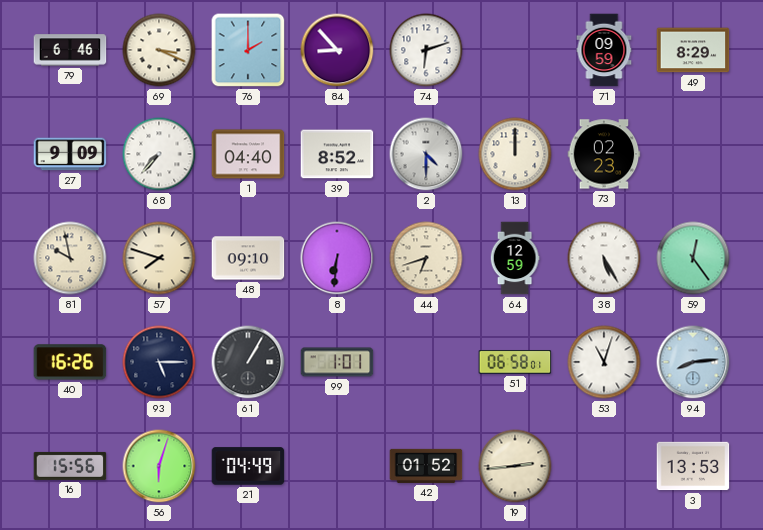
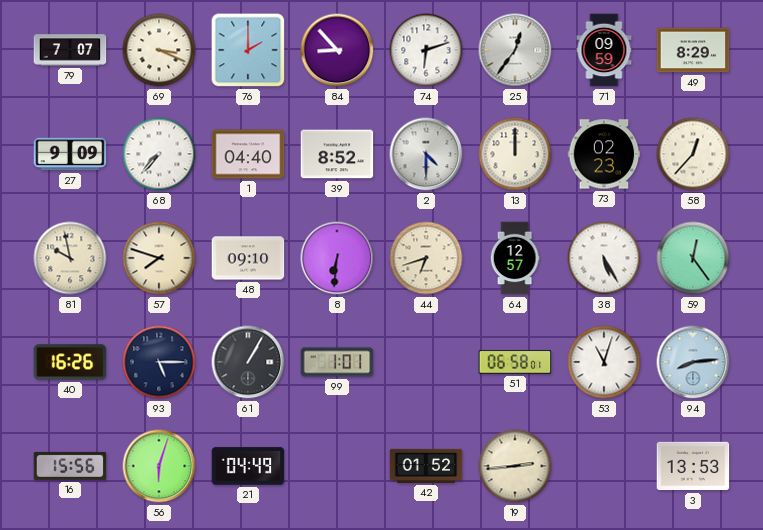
79: 6:46 -> 7:07
25: none -> 12:36
58: none -> 12:37
64: 12:59 -> 12:57
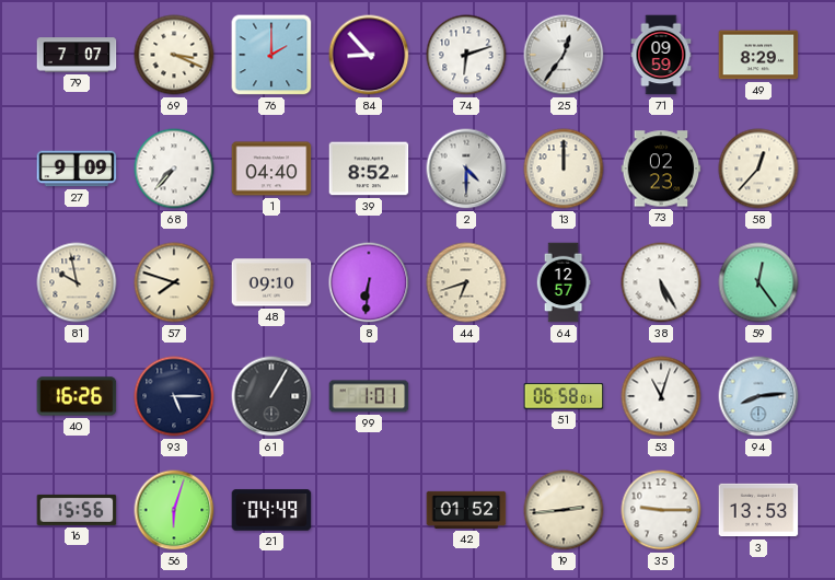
35: none -> 9:15
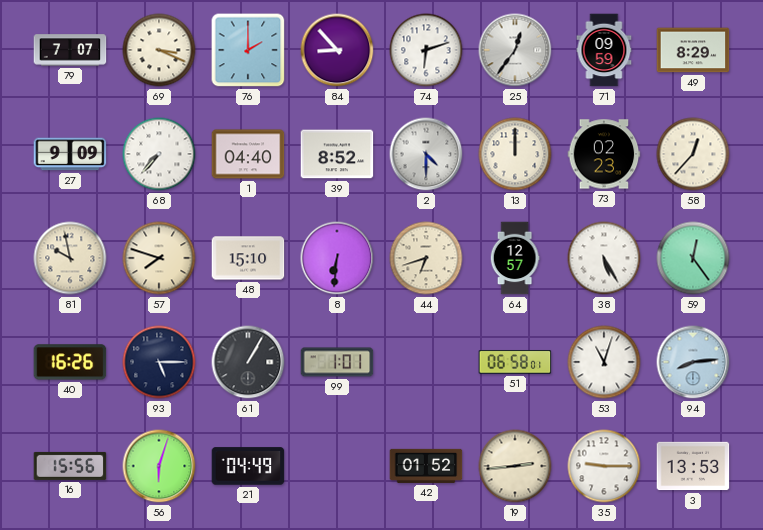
48: 09:10 -> 15:10
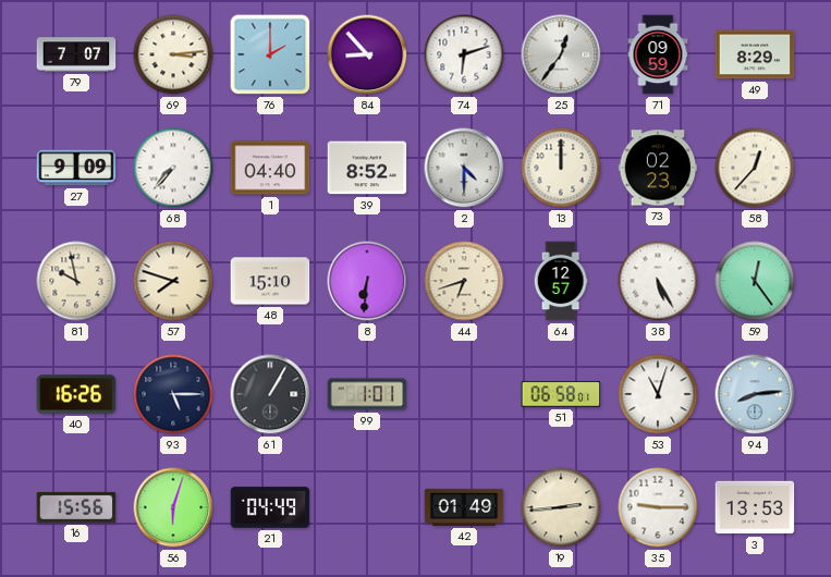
69: 3:19 -> 3:14
42: 01:52 -> 01:49
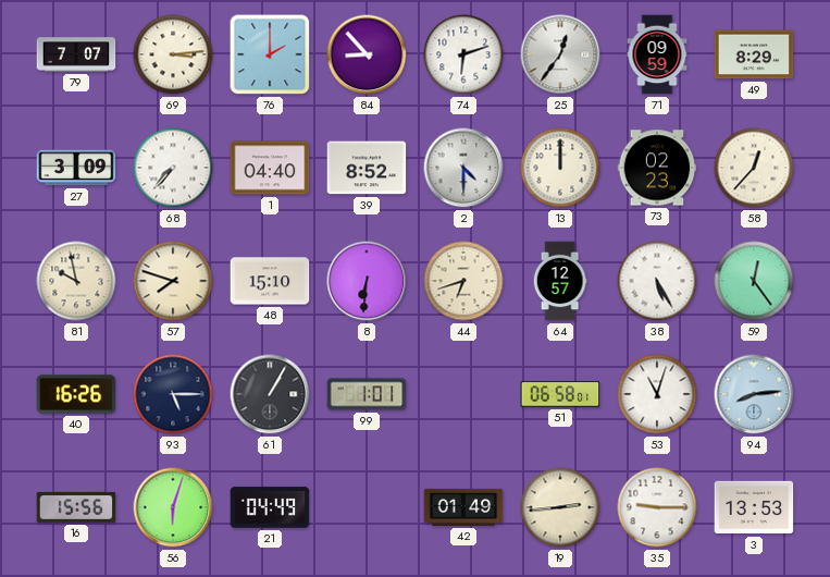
27: 9:09 -> 3:09
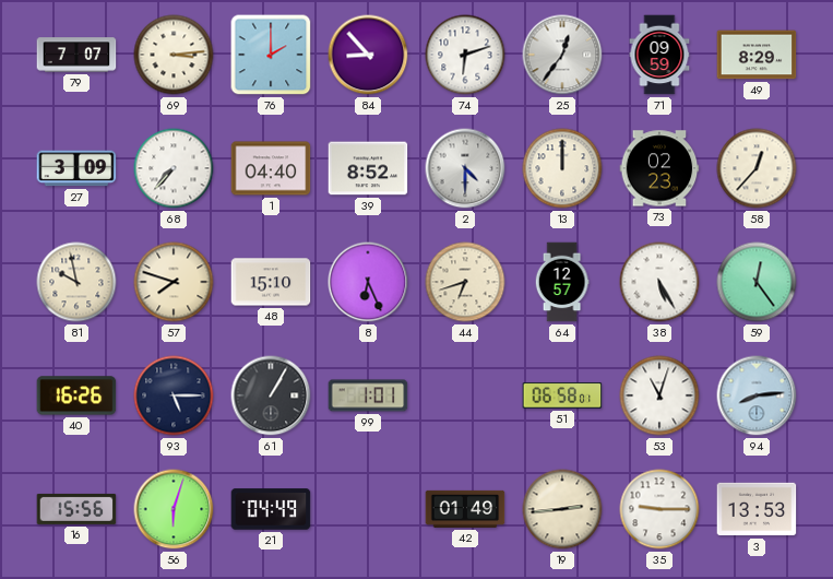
8: 6:31 -> 6:26
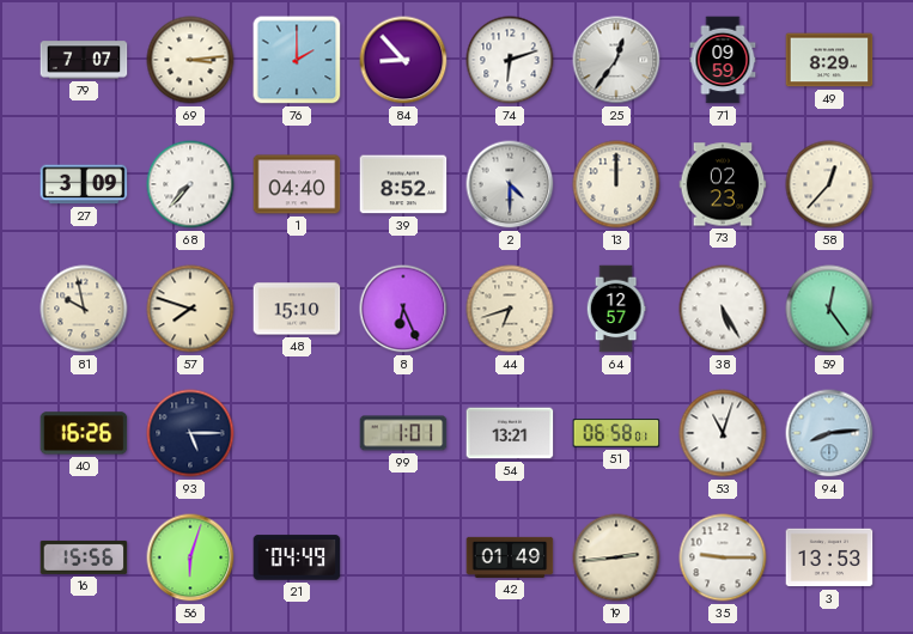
61: 1:05 -> none
54: none -> 13:21
